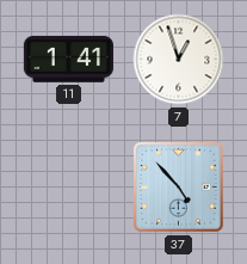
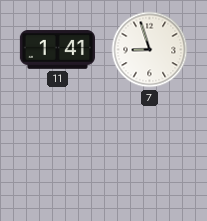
7: 12:57 -> 8:57
37: 4:53 -> none
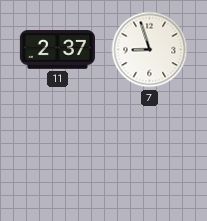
11: 1:41 -> 2:37
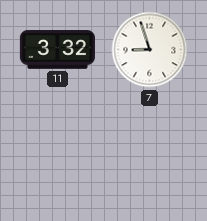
11: 2:37 -> 3:32
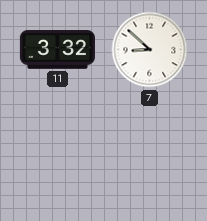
7: 8:57 -> 8:52
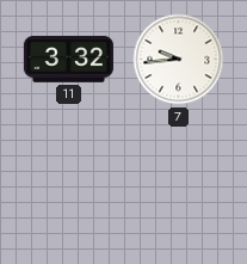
7: 8:52 -> 9:44
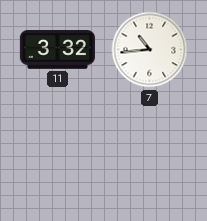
7: 9:44 -> 10:44
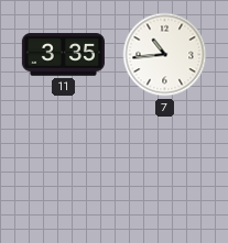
11: 3:32 -> 3:35
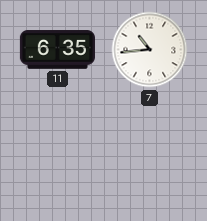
11: 3:35 -> 6:35
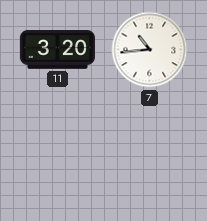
11: 6:35 -> 3:20
